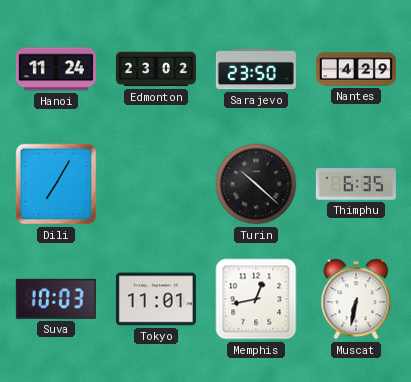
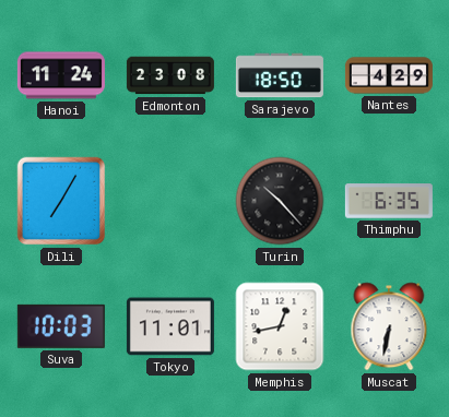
Edmonton: 23:02 -> 23:08
Sarajevo: 23:50 -> 18:50
Turin: 10:22 -> 10:23
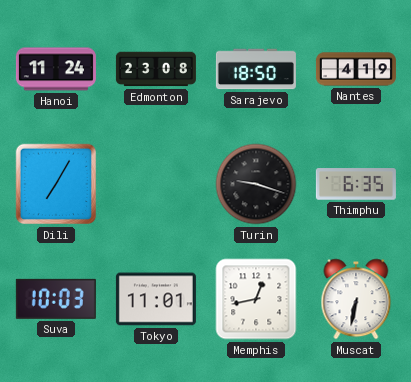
Nantes: 4:29 -> 4:19
Turin: 10:23 -> 9:18
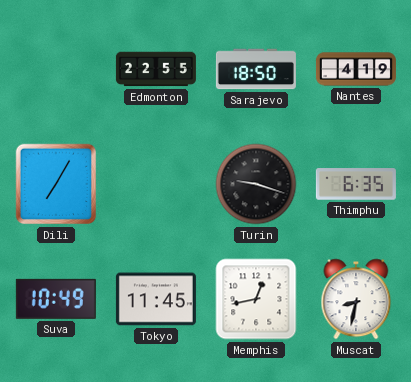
Hanoi: 11:24 -> none
Edmonton: 23:08 -> 22:55
Suva: 10:03 -> 10:49
Tokyo: 11:01 -> 11:45
Muscat: 6:32 -> 8:32
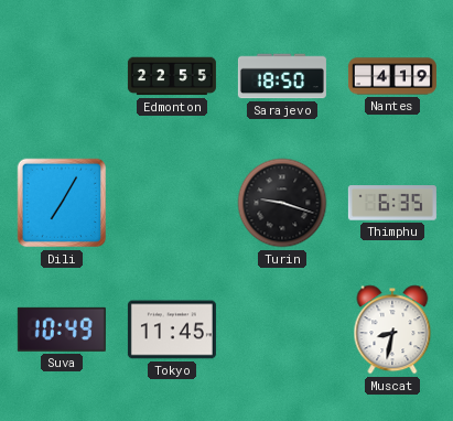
Memphis: 12:43 -> none
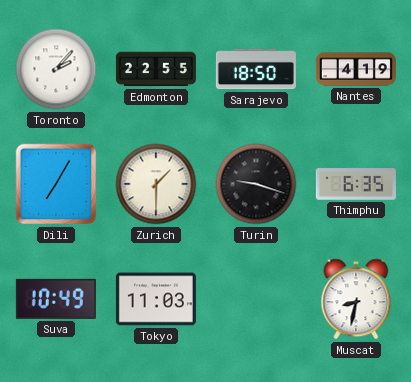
Toronto: none -> 2:07
Zurich: none -> 1:30
Tokyo: 11:45 -> 11:03
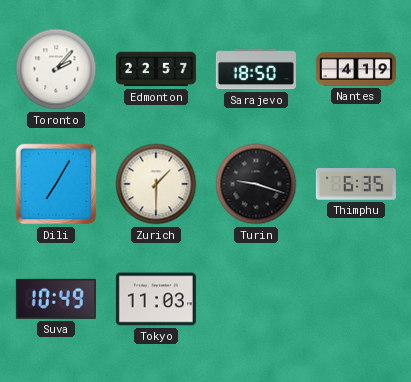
Edmonton: 22:55 -> 22:57
Muscat: 8:32 -> none
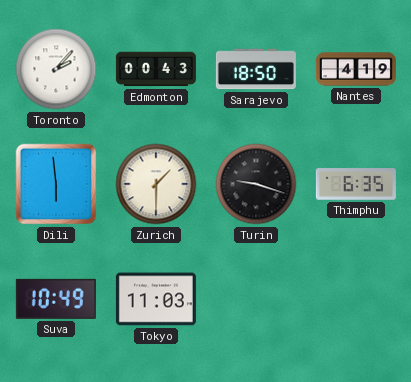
Edmonton: 22:57 -> 00:43
Dili: 7:05 -> 5:59
